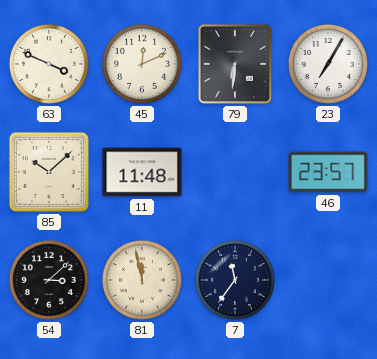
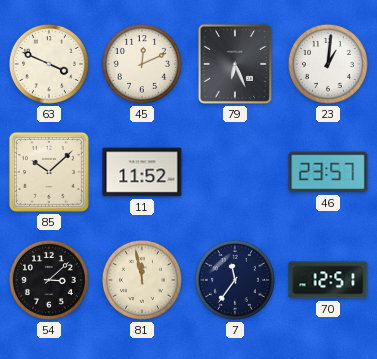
79: 6:31 -> 6:26
23: 7:05 -> 1:01
11: 11:48 -> 11:52
70: none -> 12:51
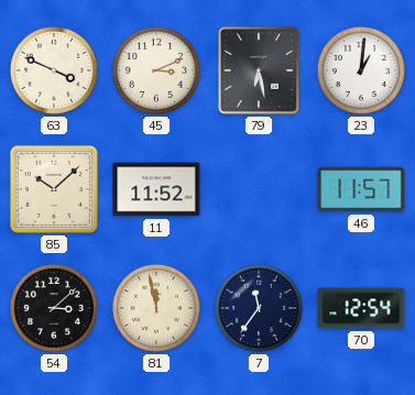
45: 12:11 -> 3:11
79: 6:26 -> 6:28
46: 23:57 -> 11:57
70: 12:51 -> 12:54
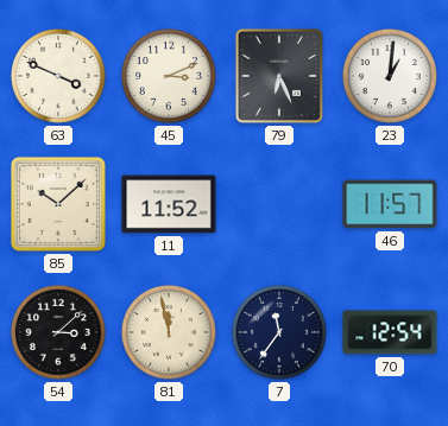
79: 6:28 -> 6:26
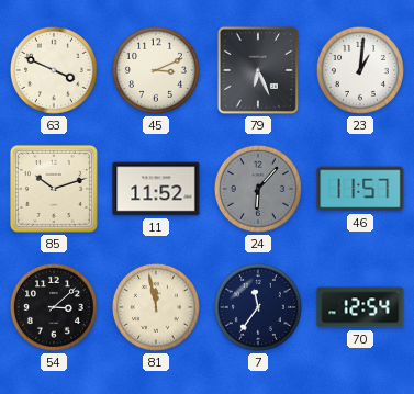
85: 10:08 -> 10:12
24: none -> 6:07
